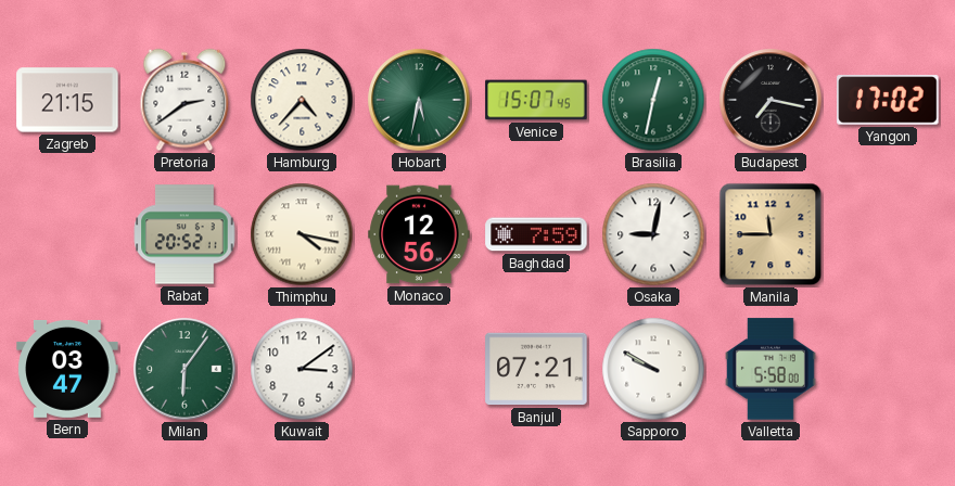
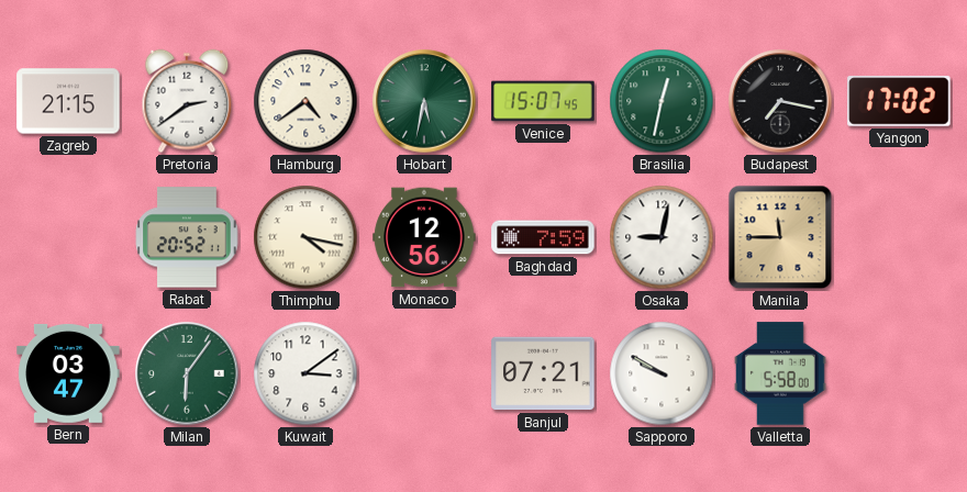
Hamburg: 4:37 -> 4:39
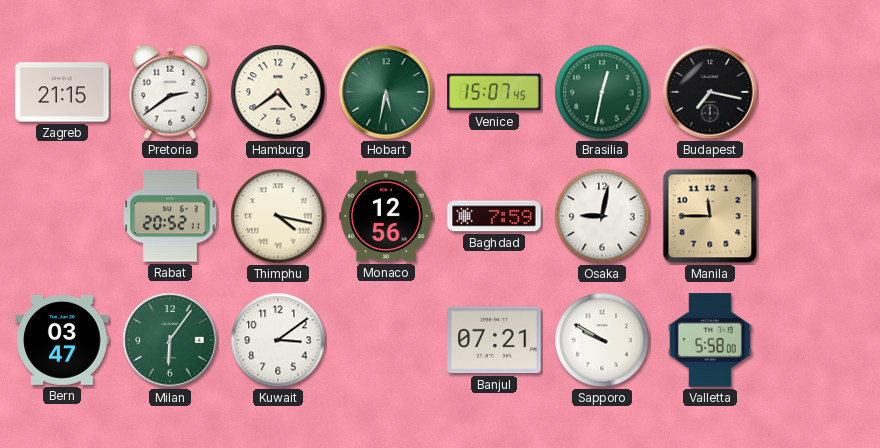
Yangon: 17:02 -> none
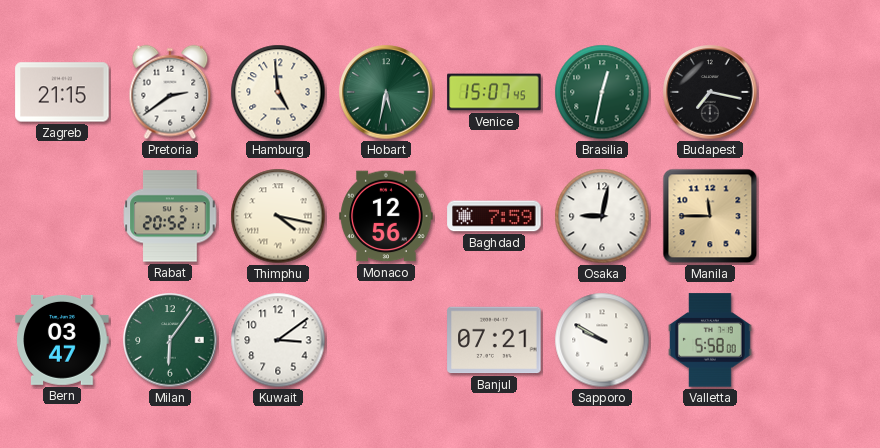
Hamburg: 4:39 -> 4:59
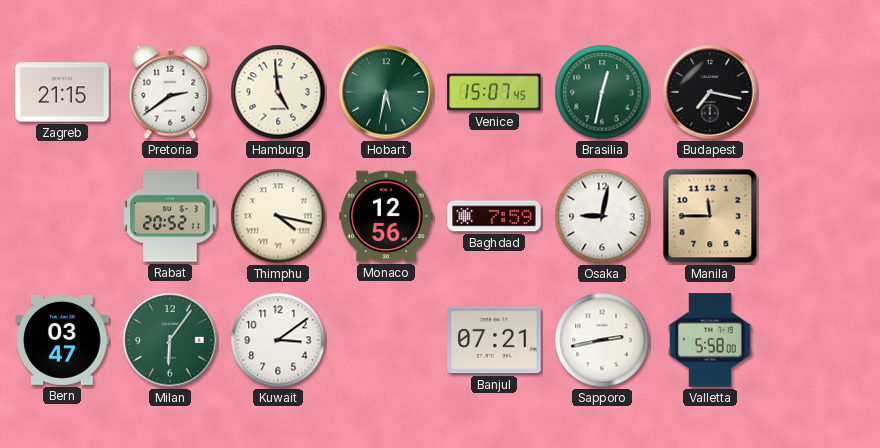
Sapporo: 9:50 -> 2:43
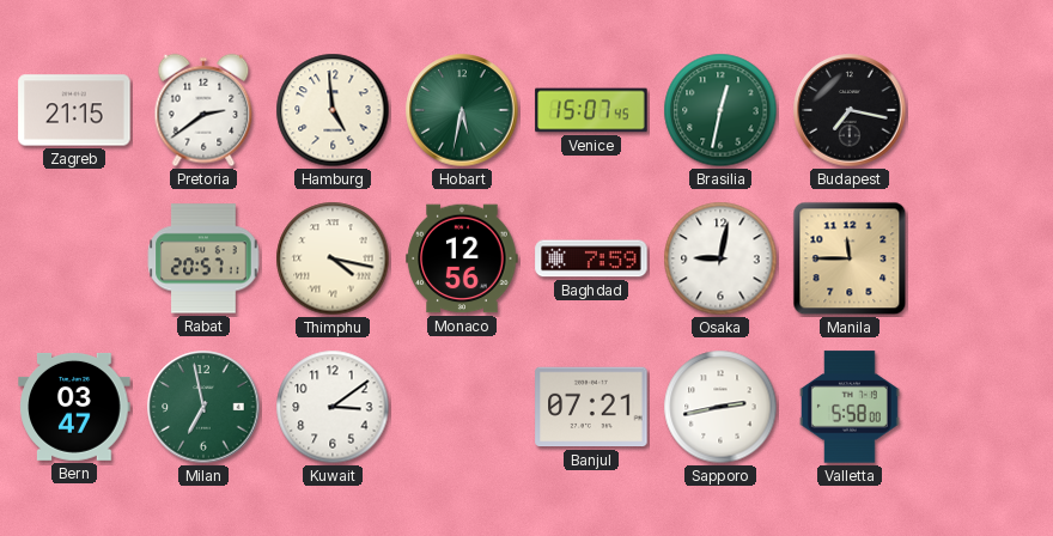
Rabat: 20:52 -> 20:57
Milan: 6:06 -> 6:58
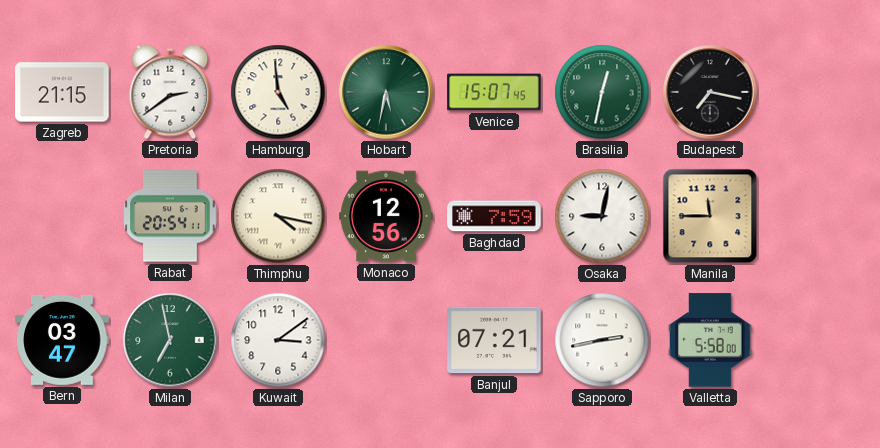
Rabat: 20:57 -> 20:54
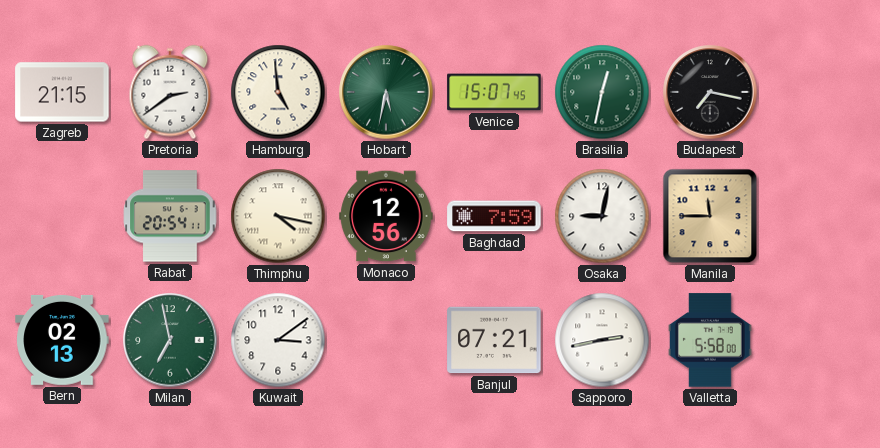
Bern: 03:47 -> 02:13
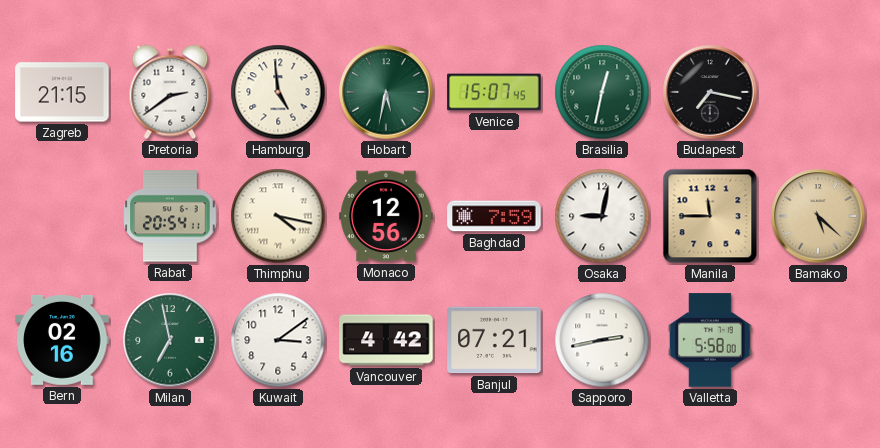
Bamako: none -> 5:22
Bern: 02:13 -> 02:16
Vancouver: none -> 4:42
